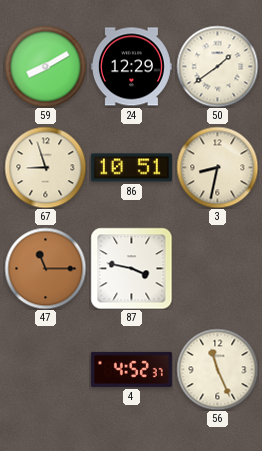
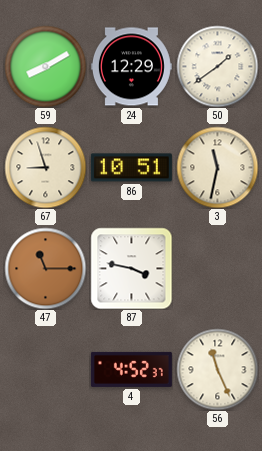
3: 8:32 -> 11:32
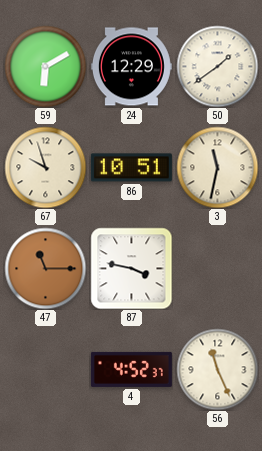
59: 8:10 -> 6:10
67: 8:57 -> 9:57
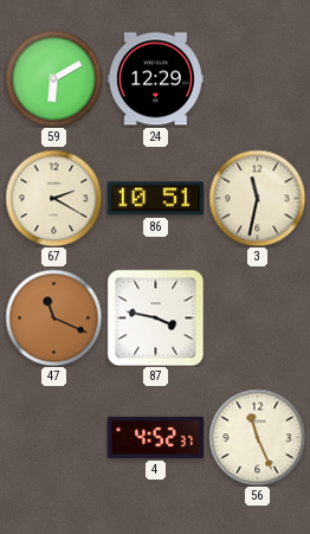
50: 1:39 -> none
67: 9:57 -> 2:20
47: 11:15 -> 11:19
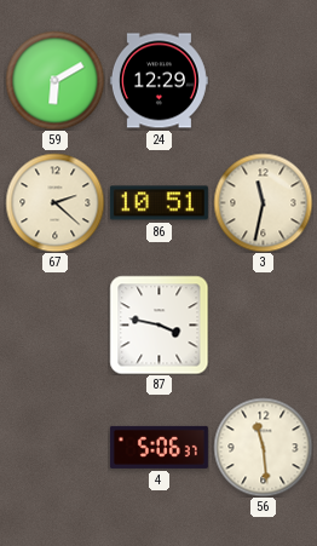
67: 2:20 -> 2:22
47: 11:19 -> none
4: 4:52 -> 5:06
56: 11:26 -> 11:29
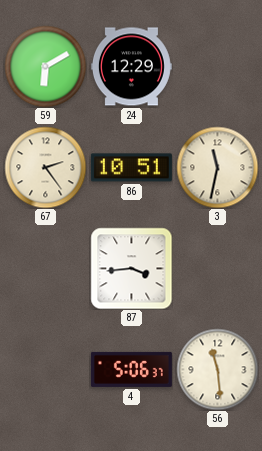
67: 2:22 -> 2:24
87: 3:47 -> 3:44
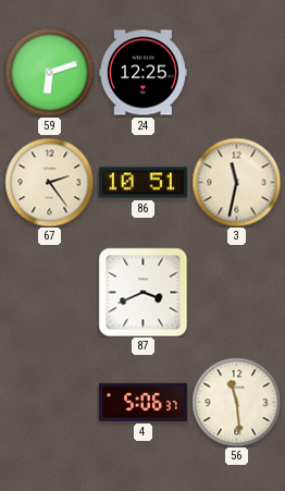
59: 6:10 -> 6:12
24: 12:29 -> 12:25
87: 3:44 -> 3:41
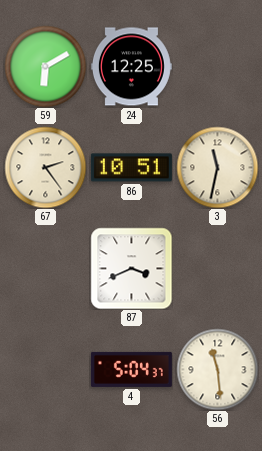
59: 6:12 -> 6:10
4: 5:06 -> 5:04
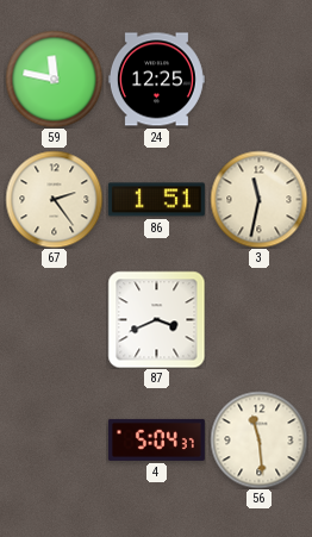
59: 6:10 -> 11:47
86: 10:51 -> 1:51
